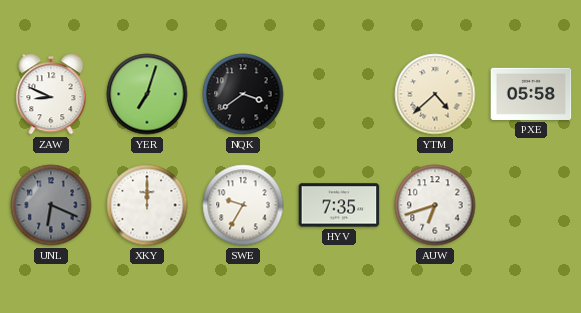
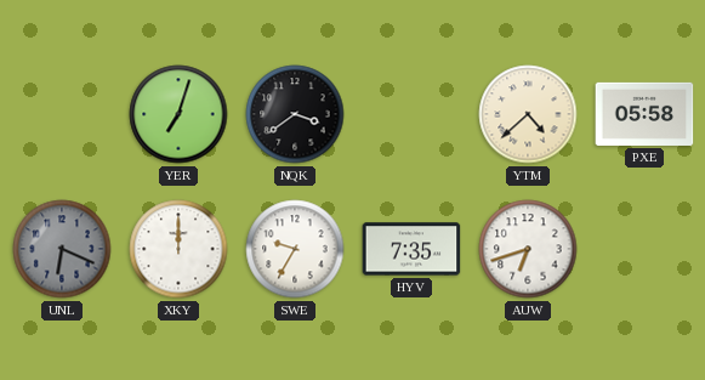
ZAW: 8:49 -> none
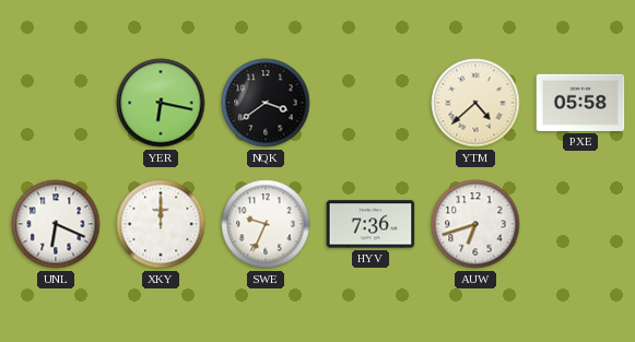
YER: 7:03 -> 6:17
UNL dial: grey -> white
SWE: 9:35 -> 9:34
HYV: 7:35 -> 7:36
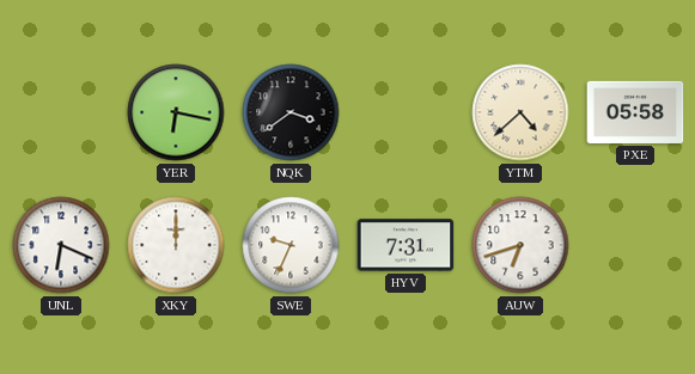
HYV: 7:36 -> 7:31
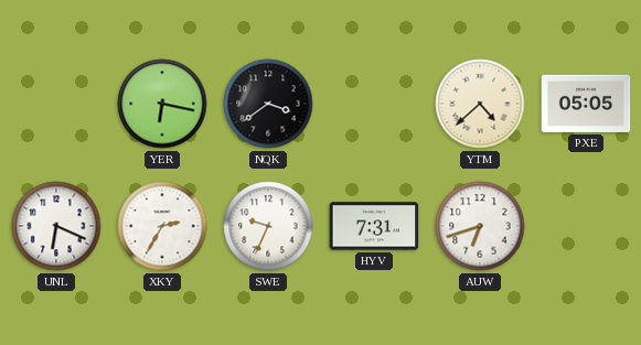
PXE: 05:58 -> 05:05
XKY: 12:00 -> 2:35
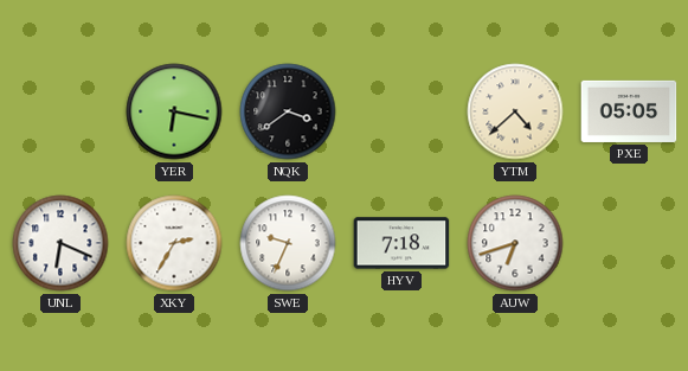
HYV: 7:31 -> 7:18
